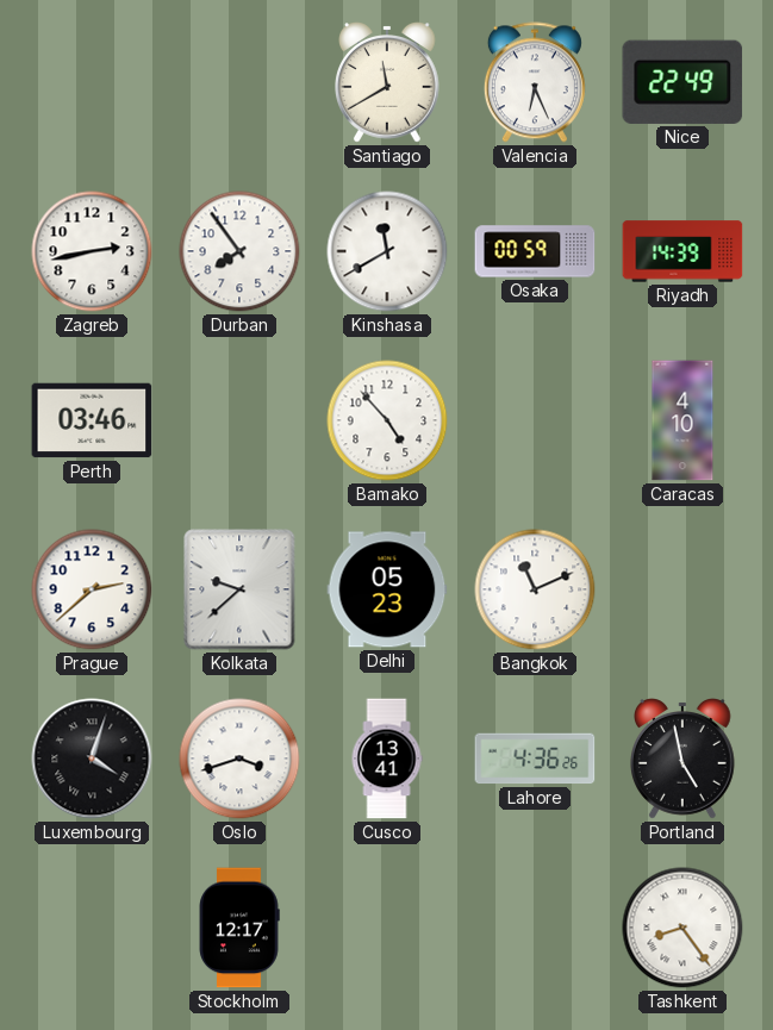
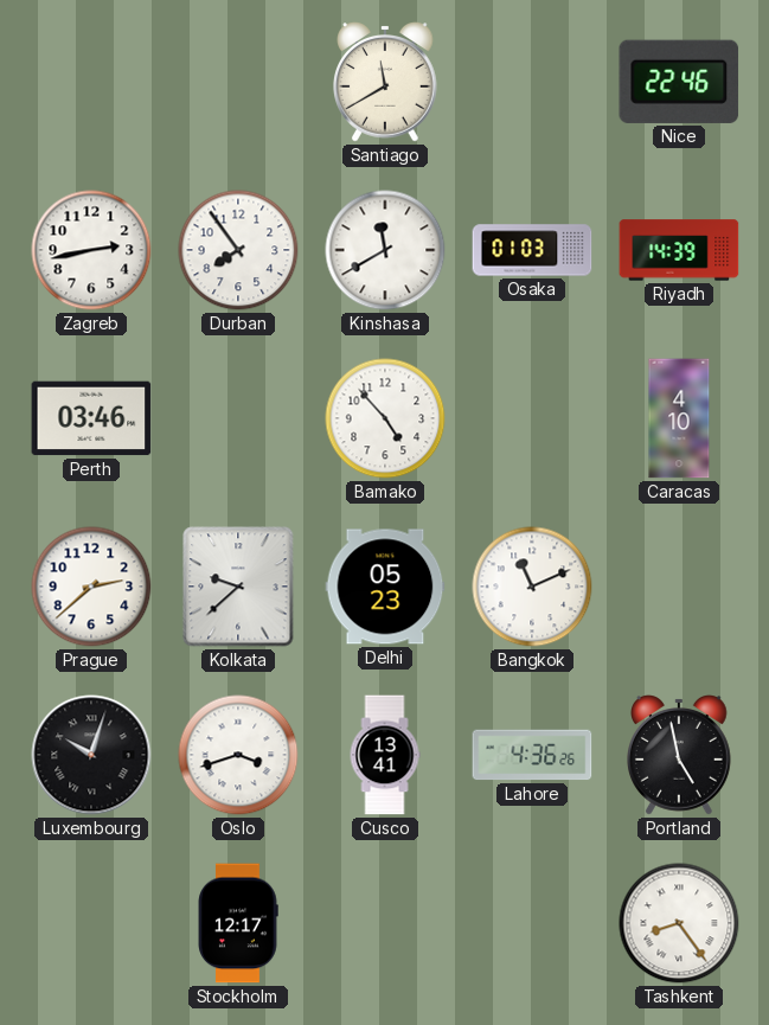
Valencia: 6:26 -> none
Nice: 22:49 -> 22:46
Osaka: 00:59 -> 01:03
Luxembourg: 4:03 -> 10:03
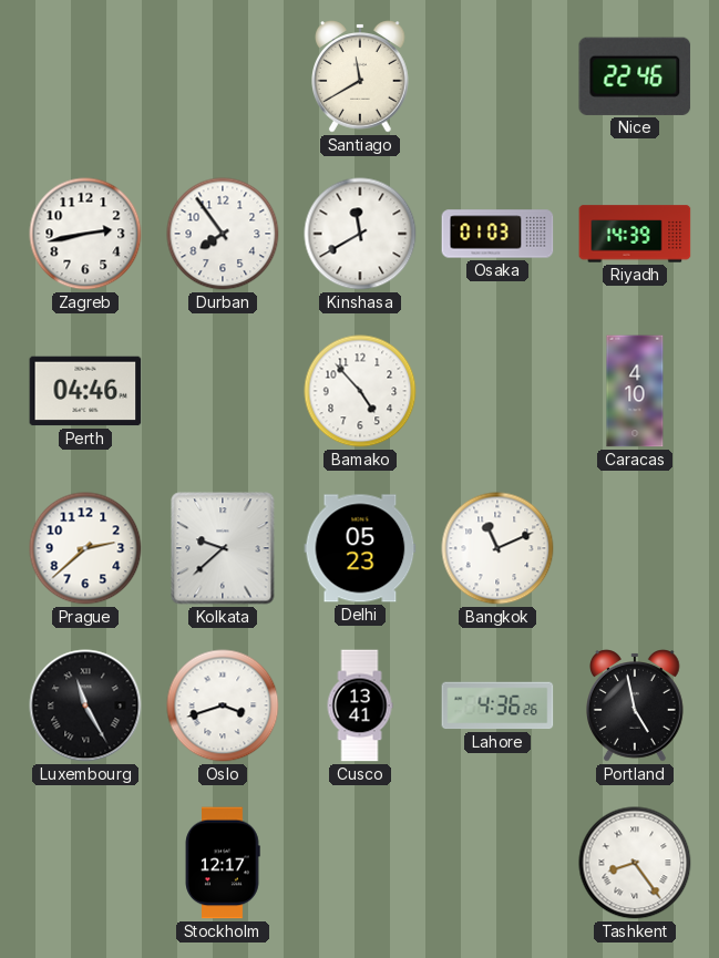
Perth: 03:46 -> 04:46
Luxembourg: 10:03 -> 11:25
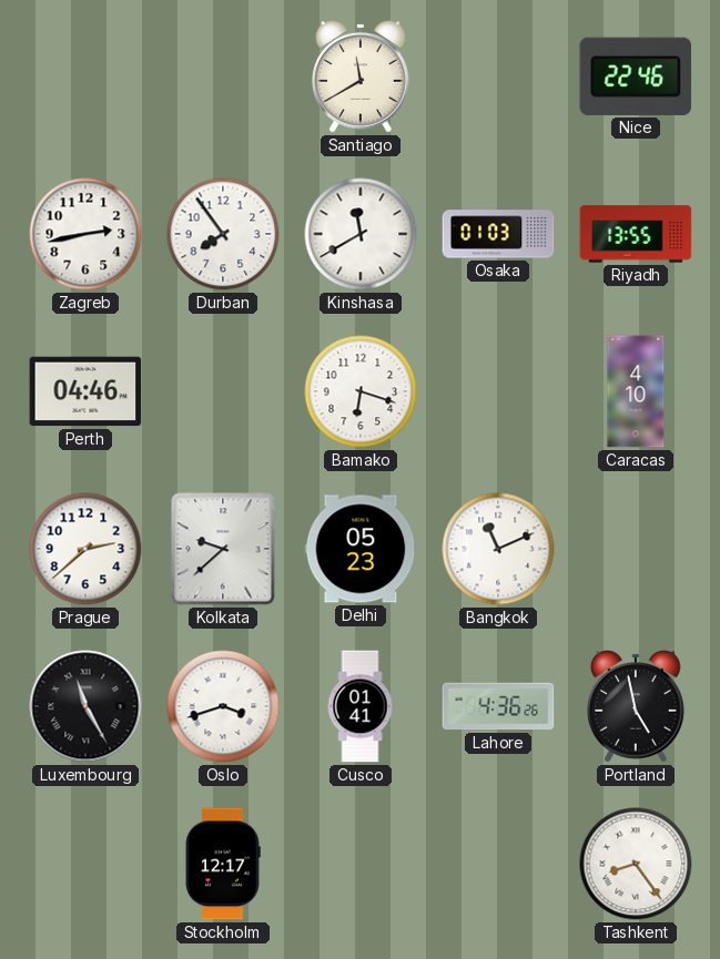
Riyadh: 14:39 -> 13:55
Bamako: 4:53 -> 6:18
Cusco: 13:41 -> 01:41
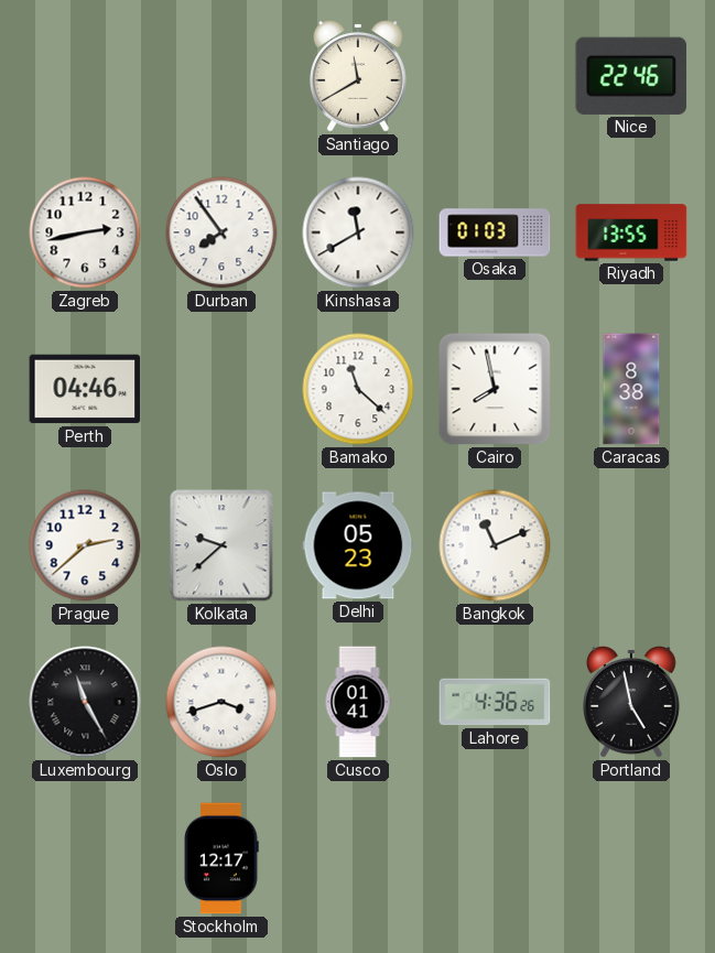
Bamako: 6:18 -> 11:22
Cairo: none -> 7:58
Caracas: 4:10 -> 8:38
Tashkent: 8:24 -> none
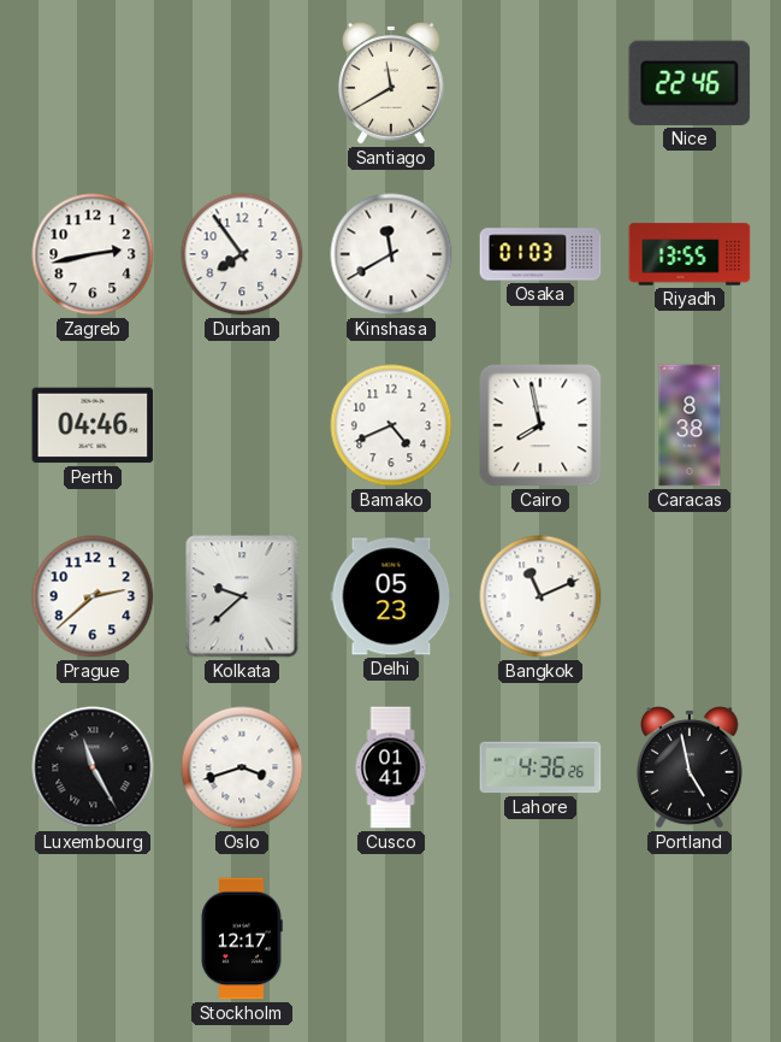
Bamako: 11:22 -> 4:41
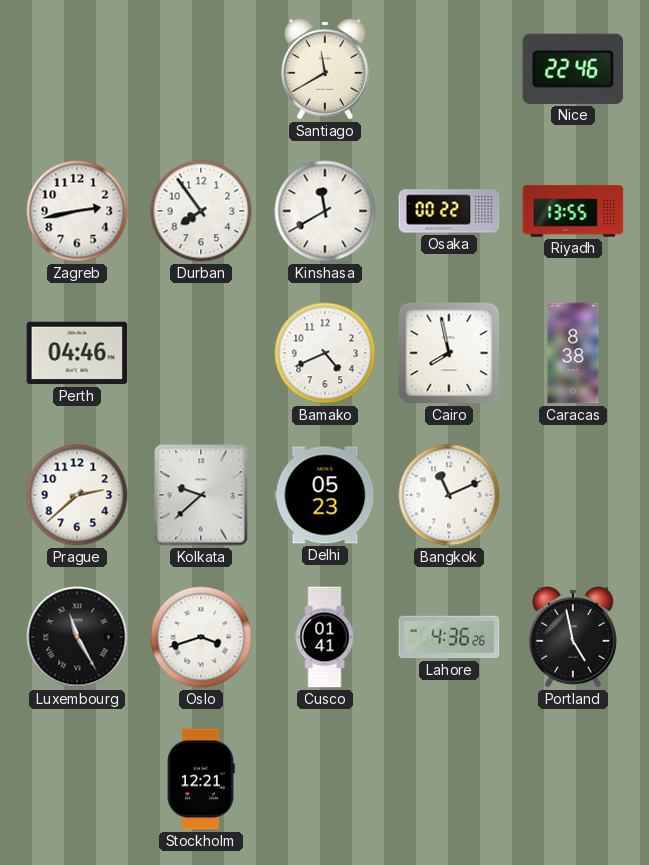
Osaka: 01:03 -> 00:22
Stockholm: 12:17 -> 12:21
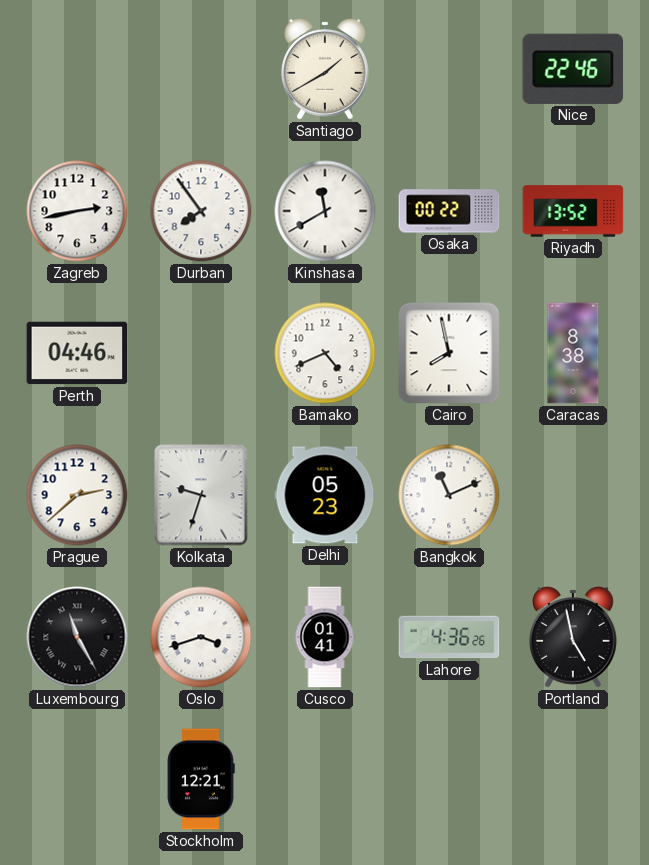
Santiago: 11:40 -> 1:40
Riyadh: 13:55 -> 13:52
Kolkata: 9:38 -> 9:33
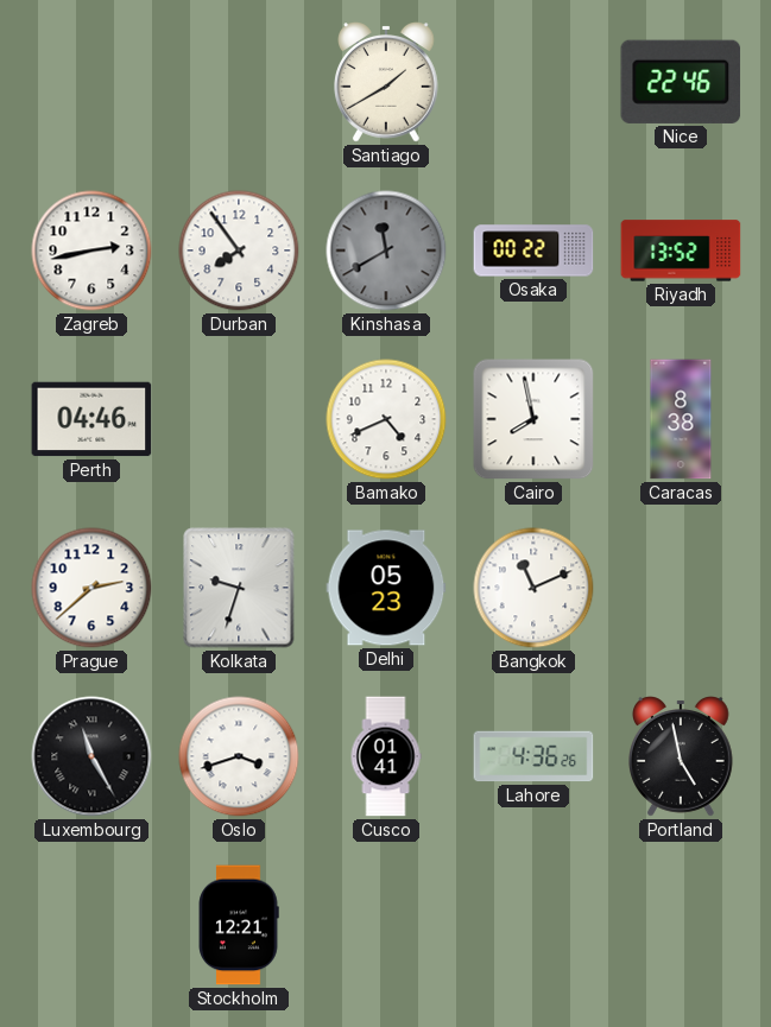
Kinshasa dial: white -> grey
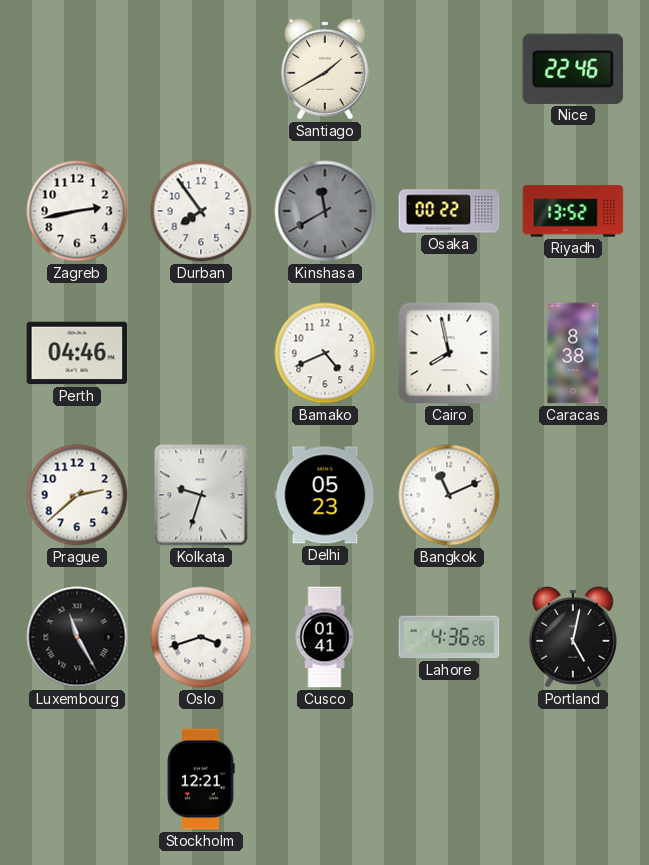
Portland: 4:58 -> 5:02
